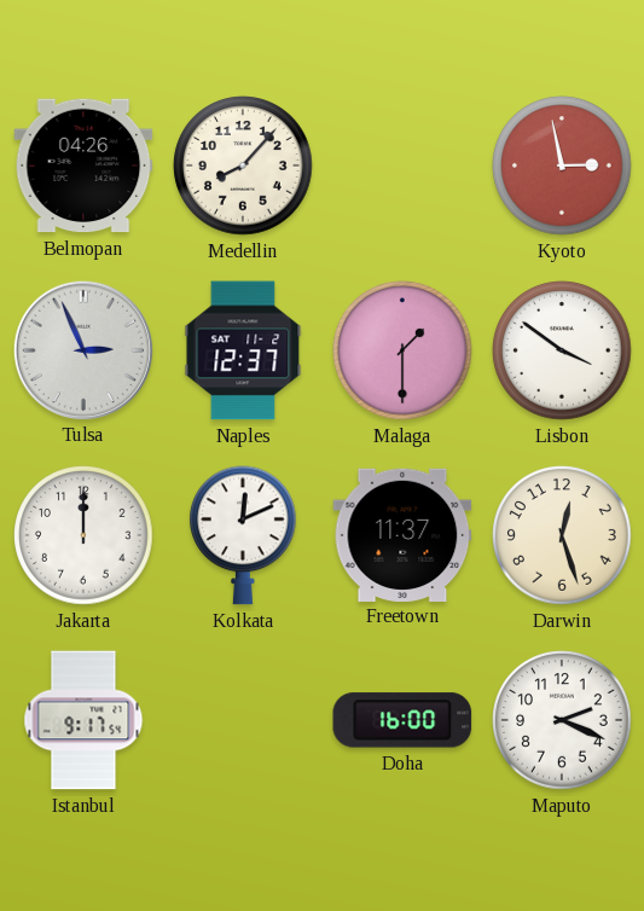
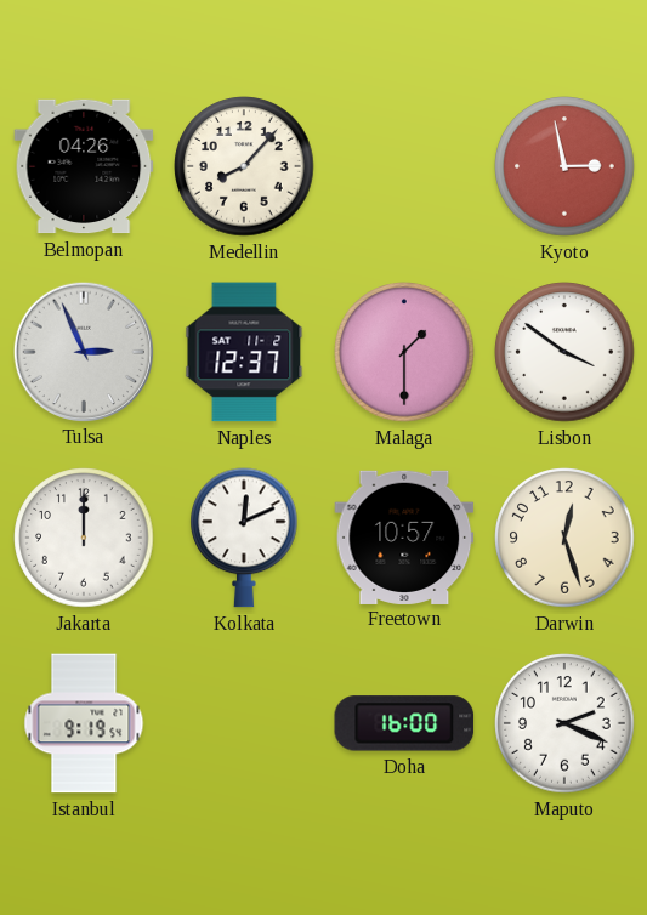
Freetown: 11:37 -> 10:57
Istanbul: 9:17 -> 9:19
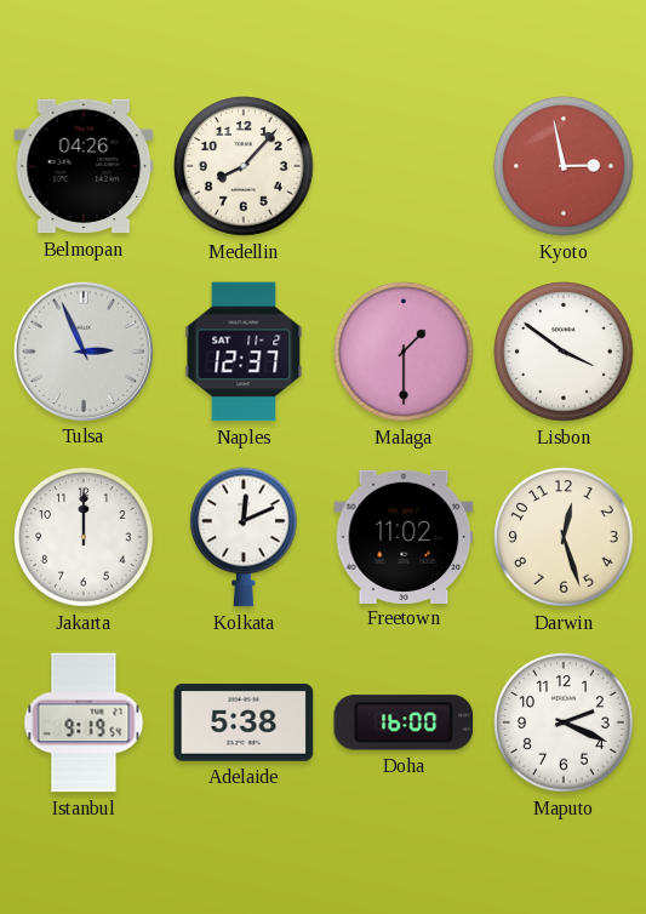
Freetown: 10:57 -> 11:02
Adelaide: none -> 5:38
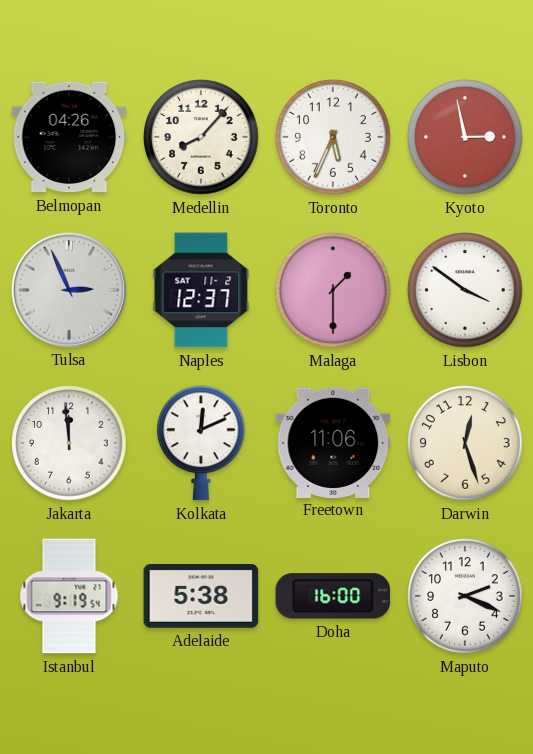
Toronto: none -> 5:34
Jakarta: 12:00 -> 11:59
Freetown: 11:02 -> 11:06
